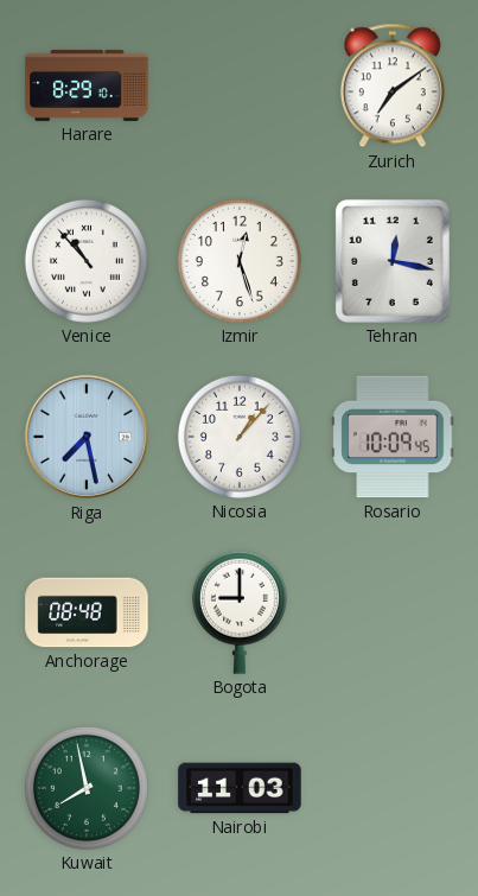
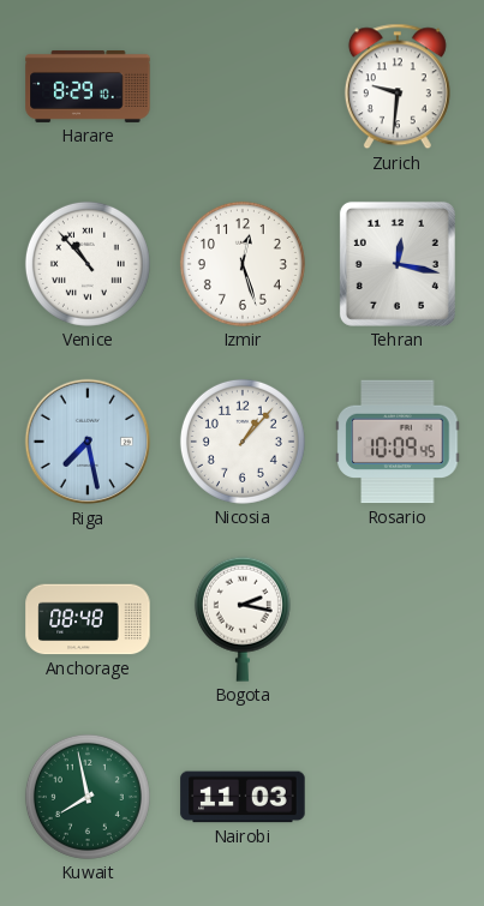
Zurich: 7:09 -> 9:31
Bogota: 9:00 -> 2:17
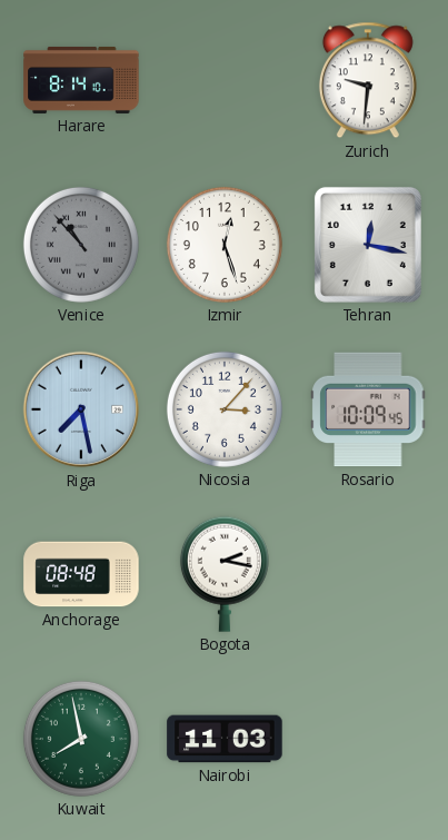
Harare: 8:29 -> 8:14
Venice dial: white -> grey
Nicosia: 1:07 -> 3:07
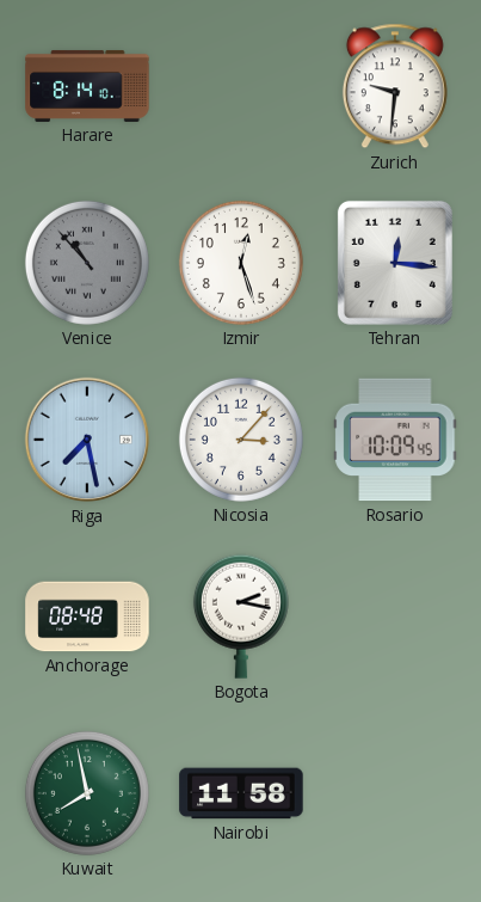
Tehran: 12:17 -> 12:16
Nairobi: 11:03 -> 11:58
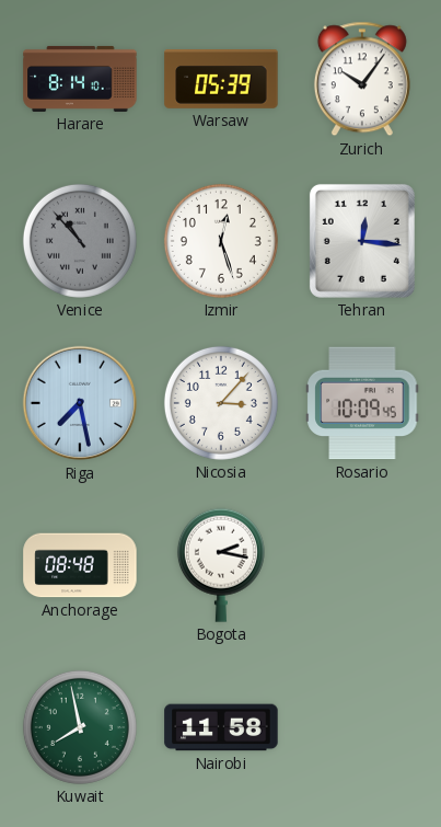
Warsaw: none -> 05:39
Zurich: 9:31 -> 10:06
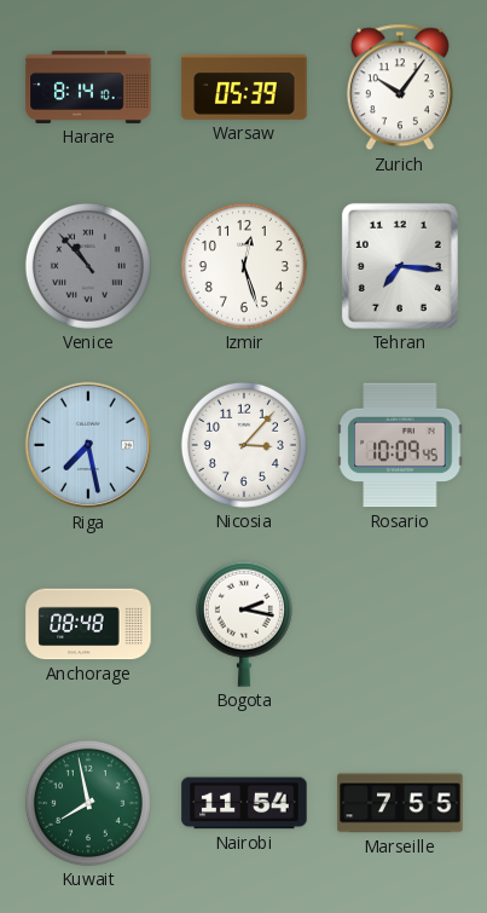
Tehran: 12:16 -> 7:16
Nairobi: 11:58 -> 11:54
Marseille: none -> 7:55
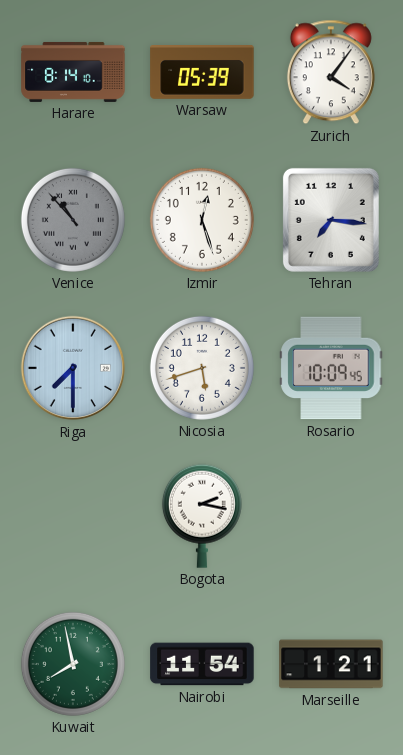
Zurich: 10:06 -> 4:06
Riga: 7:28 -> 7:30
Nicosia: 3:07 -> 5:42
Anchorage: 08:48 -> none
Marseille: 7:55 -> 1:21
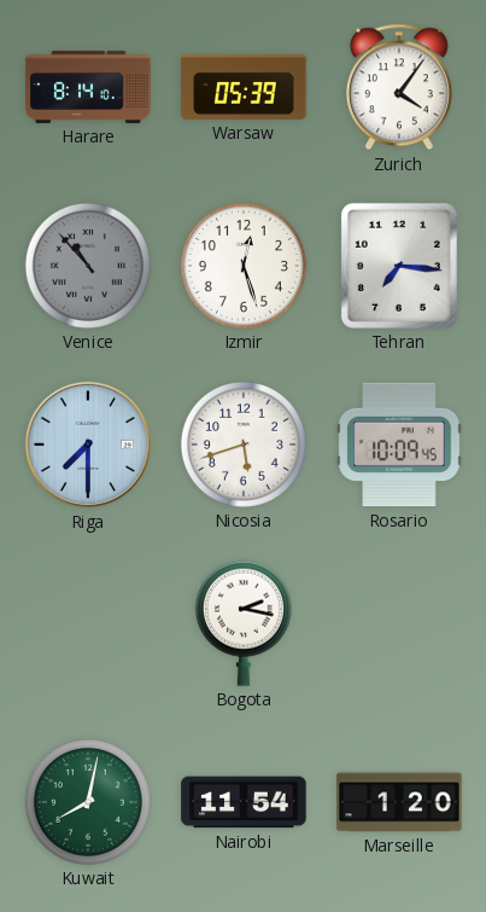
Kuwait: 7:58 -> 8:02
Marseille: 1:21 -> 1:20
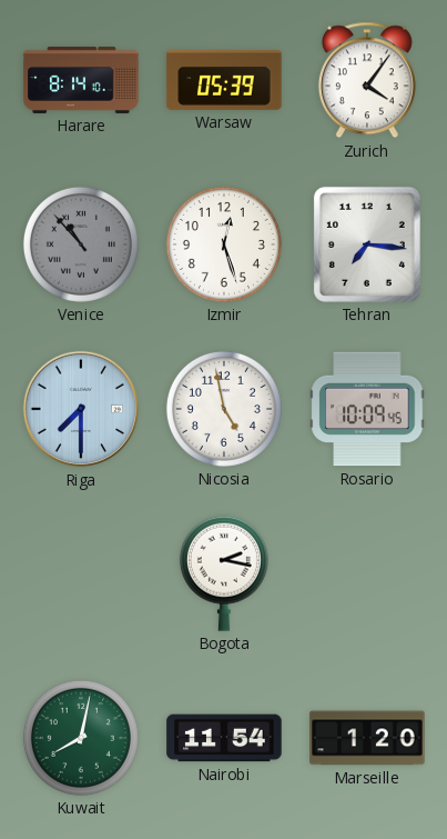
Nicosia: 5:42 -> 4:58
